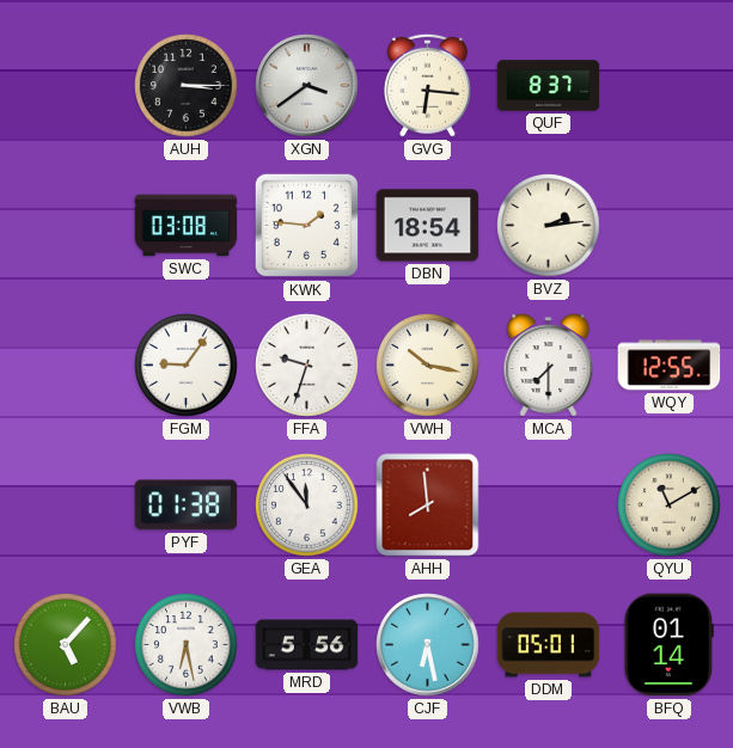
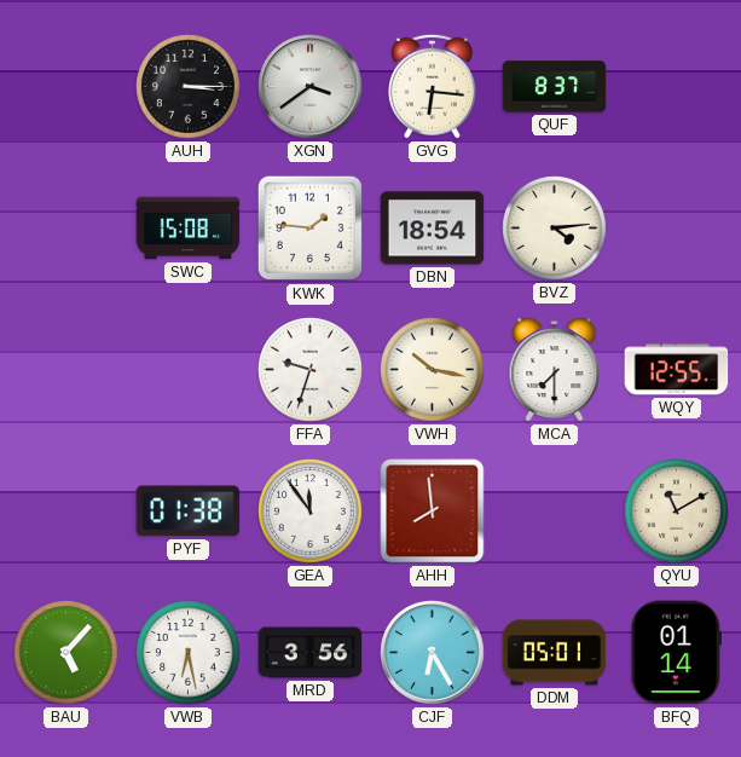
SWC: 03:08 -> 15:08
BVZ: 2:14 -> 4:14
FGM: 9:06 -> none
MRD: 5:56 -> 3:56
CJF: 6:28 -> 6:25
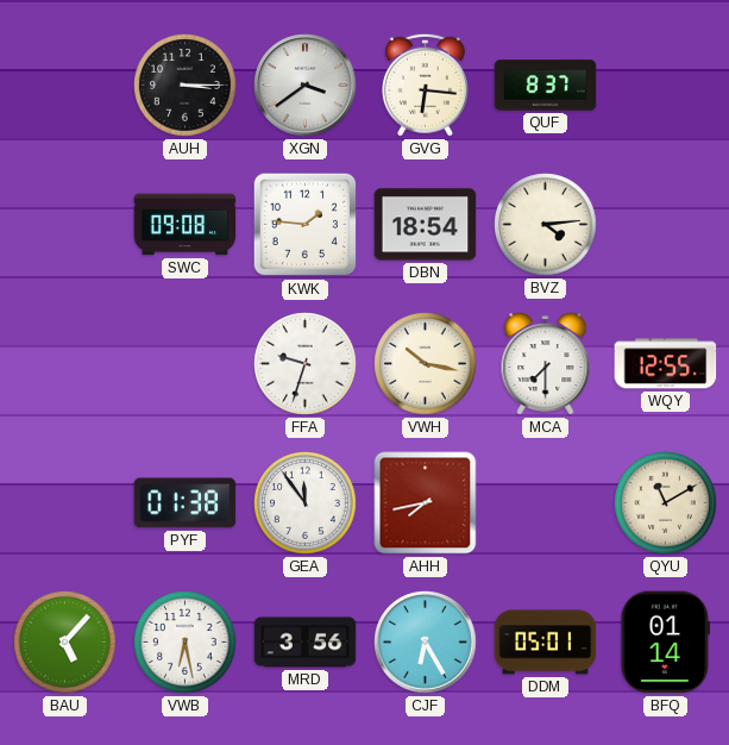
SWC: 15:08 -> 09:08
AHH: 7:59 -> 7:43
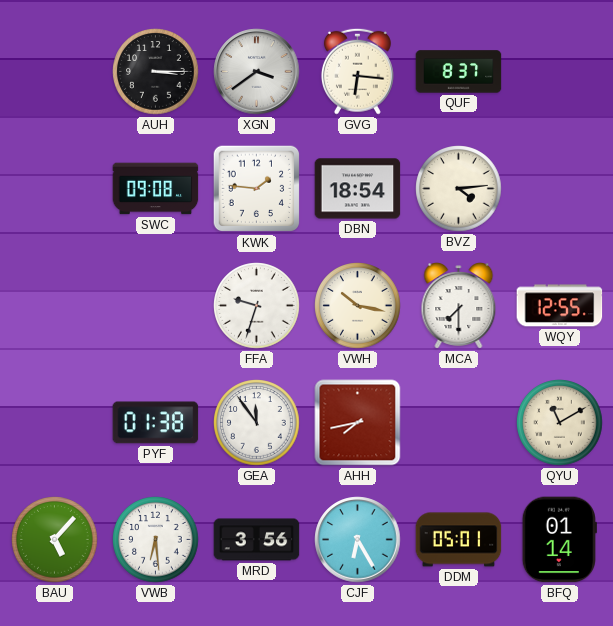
VWB: 6:28 -> 6:29
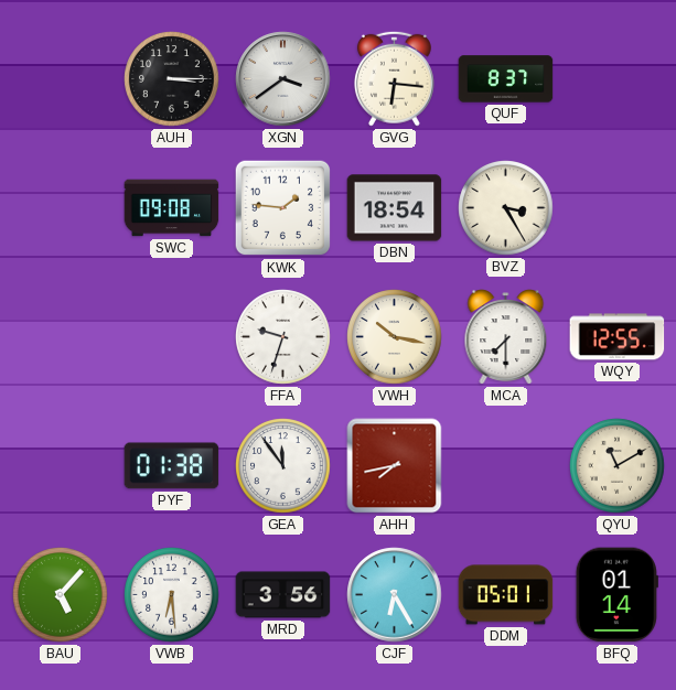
BVZ: 4:14 -> 3:25
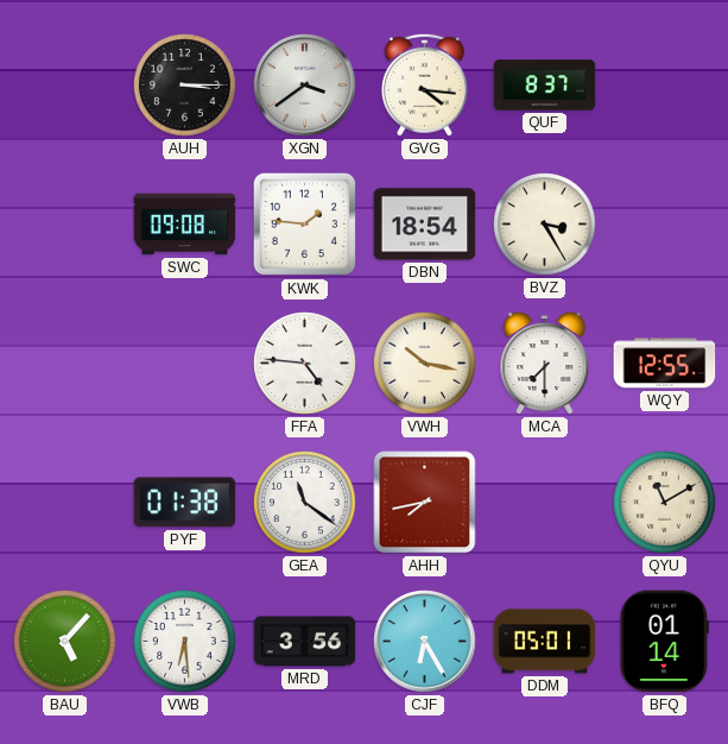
GVG: 6:16 -> 4:16
FFA: 9:33 -> 4:46
GEA: 11:54 -> 11:21
